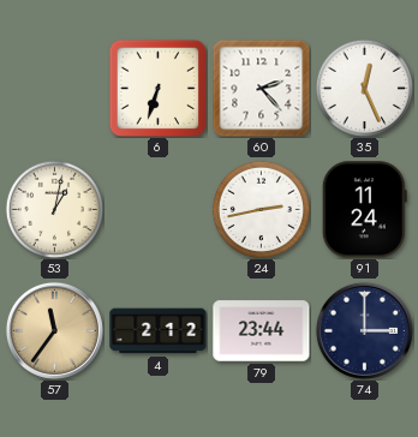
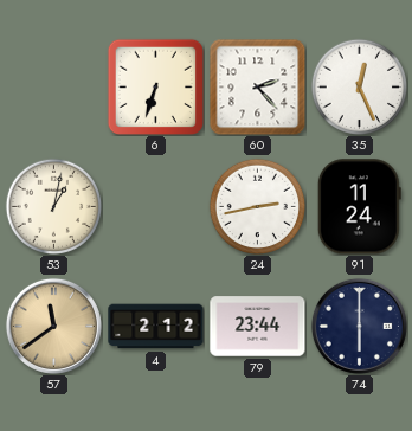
57: 11:36 -> 11:39
74: 3:00 -> 6:00
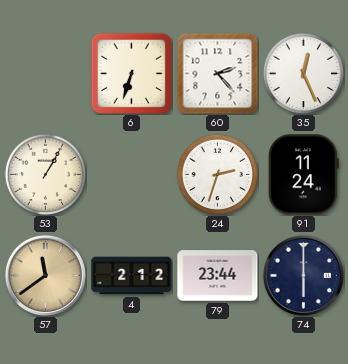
53: 1:02 -> 1:05
24: 2:43 -> 2:33
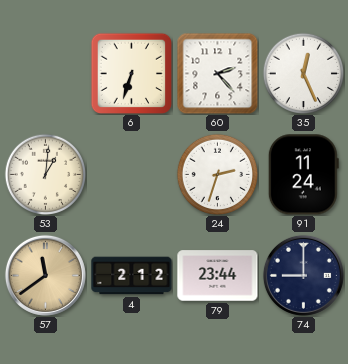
53: 1:05 -> 1:01
74: 6:00 -> 9:00
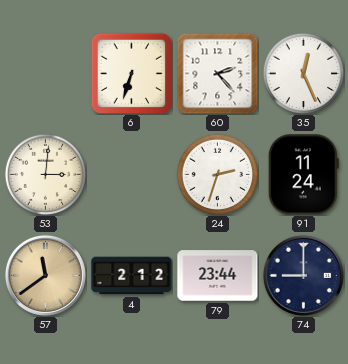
53: 1:01 -> 3:01
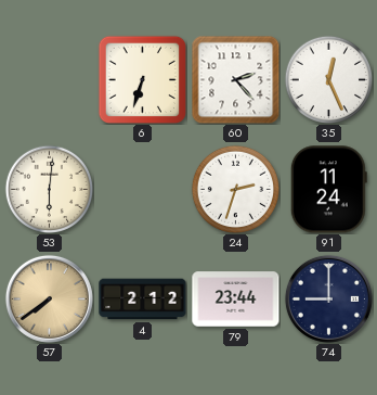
53: 3:01 -> 6:01
57: 11:39 -> 7:39
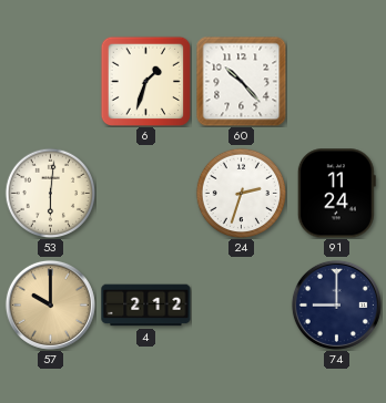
6: 6:33 -> 1:33
60: 2:23 -> 10:23
35: 12:26 -> none
57: 7:39 -> 10:00
79: 23:44 -> none
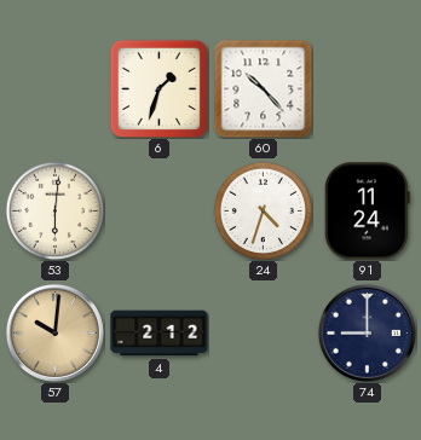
24: 2:33 -> 4:33
57: 10:00 -> 10:01
